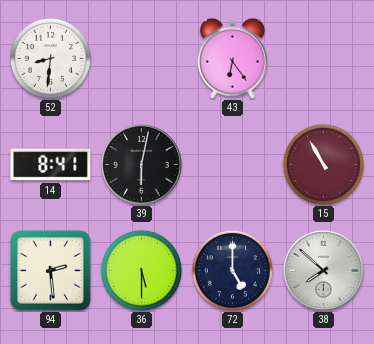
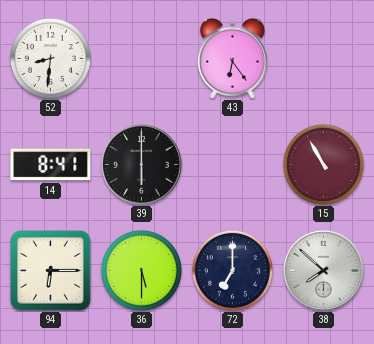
39: 6:02 -> 6:00
94: 2:29 -> 6:15
72: 5:00 -> 7:00
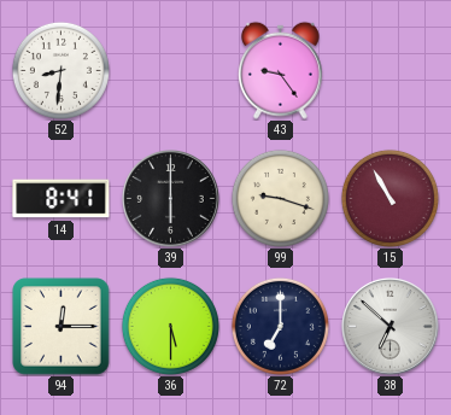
43: 6:24 -> 9:24
99: none -> 9:18
94: 6:15 -> 12:15
38: 7:52 -> 6:52
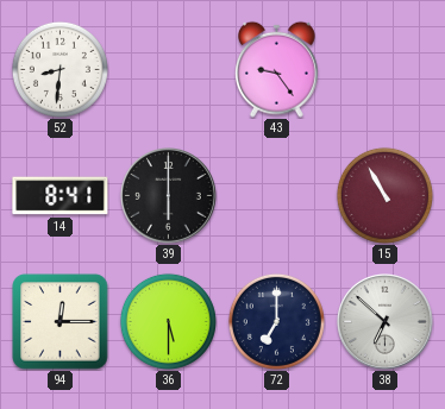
99: 9:18 -> none
